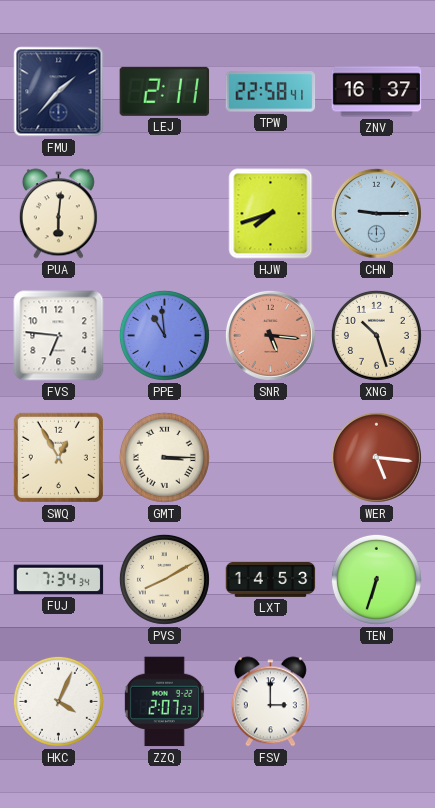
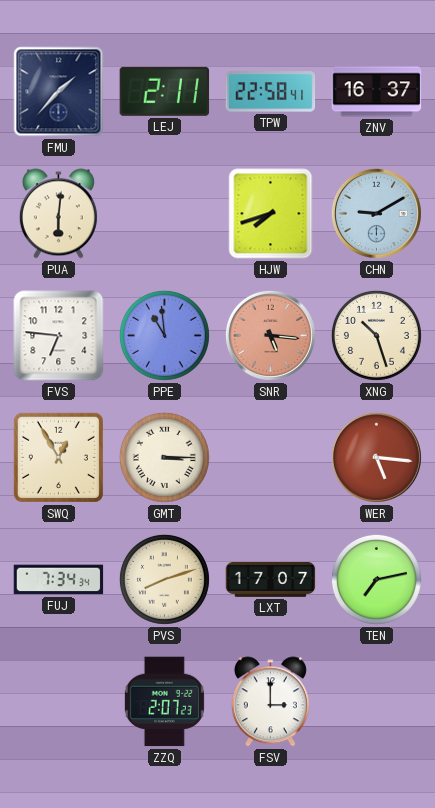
CHN: 9:15 -> 9:10
PVS: 8:10 -> 8:12
LXT: 14:53 -> 17:07
TEN: 6:33 -> 7:13
HKC: 4:04 -> none
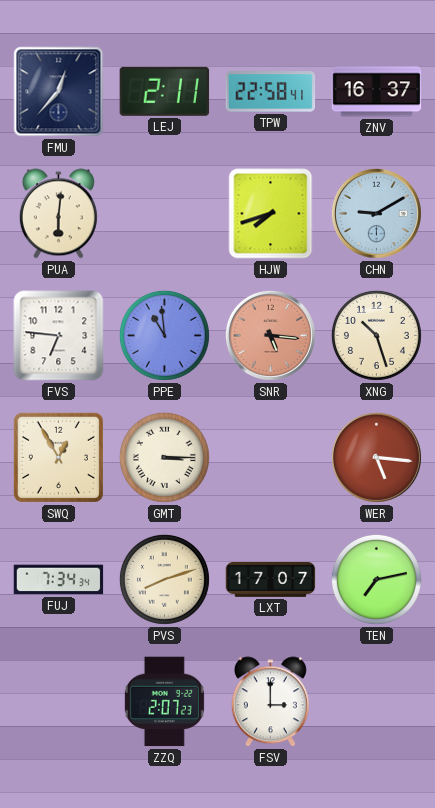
FMU: 1:37 -> 12:37
